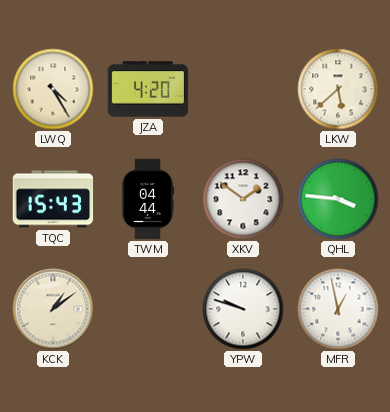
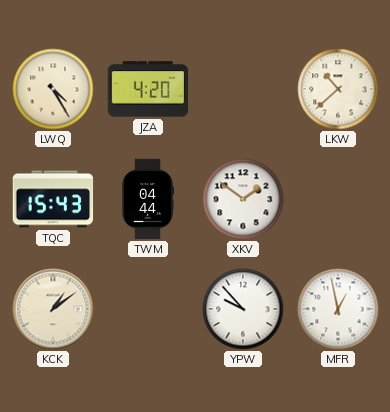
LKW: 5:38 -> 10:38
QHL: 3:46 -> none
YPW: 9:48 -> 9:53
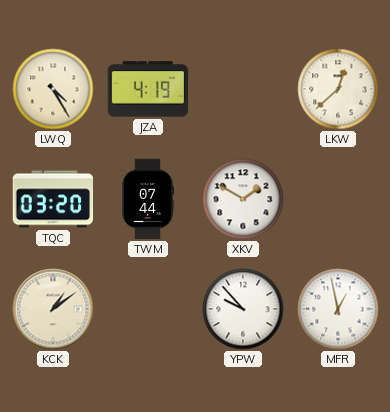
JZA: 4:20 -> 4:19
LKW: 10:38 -> 12:38
TQC: 15:43 -> 03:20
TWM: 04:44 -> 07:44
XKV: 1:51 -> 1:50
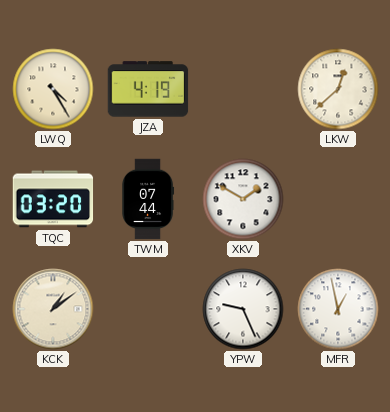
YPW: 9:53 -> 9:26
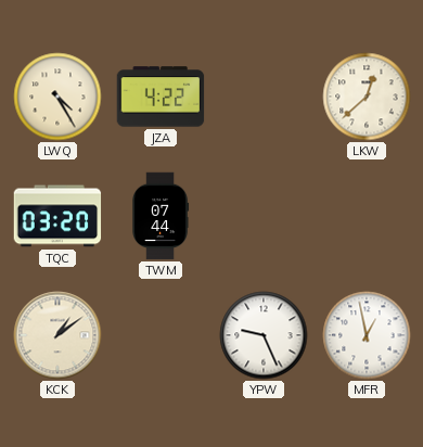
JZA: 4:19 -> 4:22
XKV: 1:50 -> none
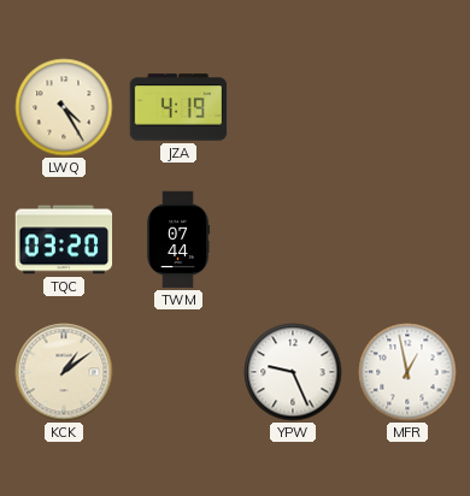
JZA: 4:22 -> 4:19
LKW: 12:38 -> none
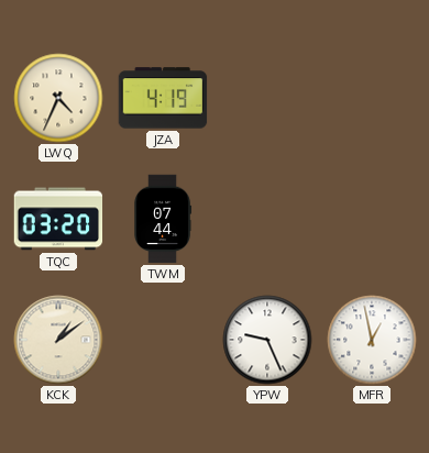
LWQ: 4:25 -> 4:34
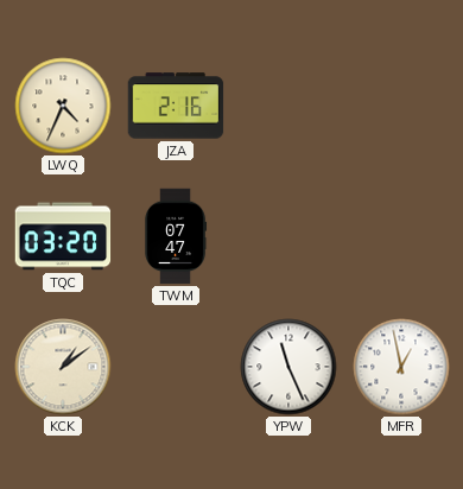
JZA: 4:19 -> 2:16
TWM: 07:44 -> 07:47
YPW: 9:26 -> 11:26
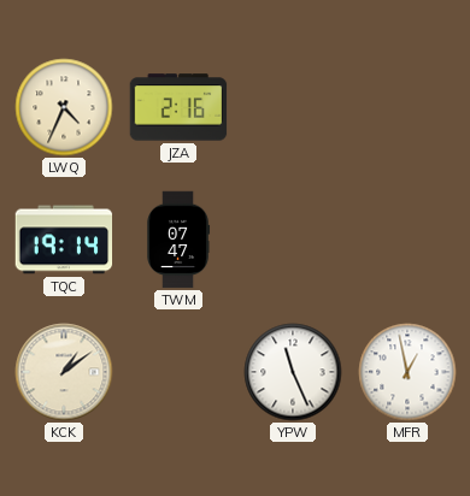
TQC: 03:20 -> 19:14
